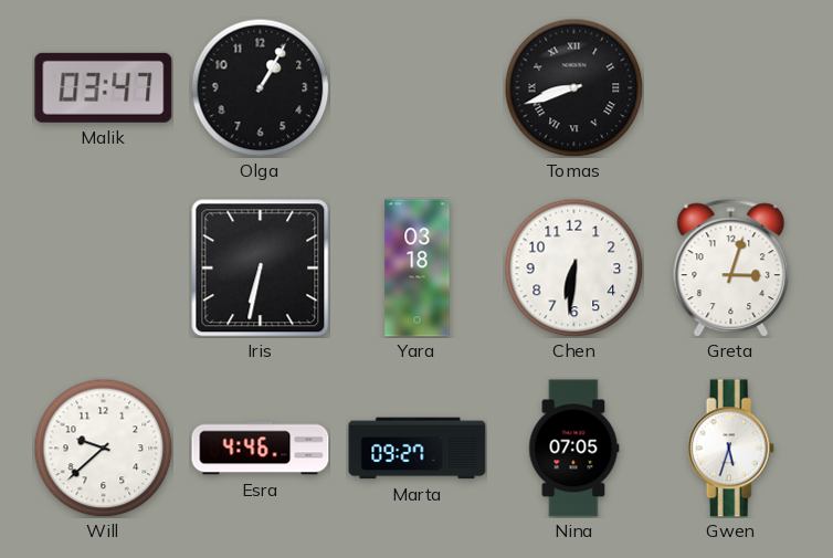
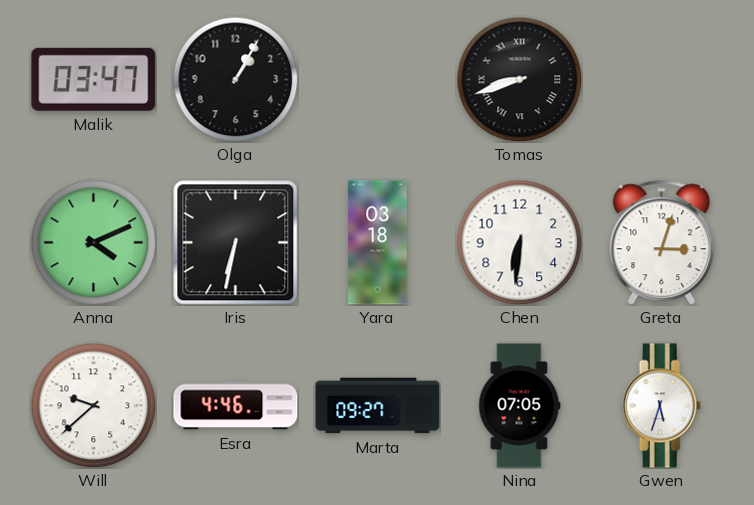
Anna: none -> 4:11
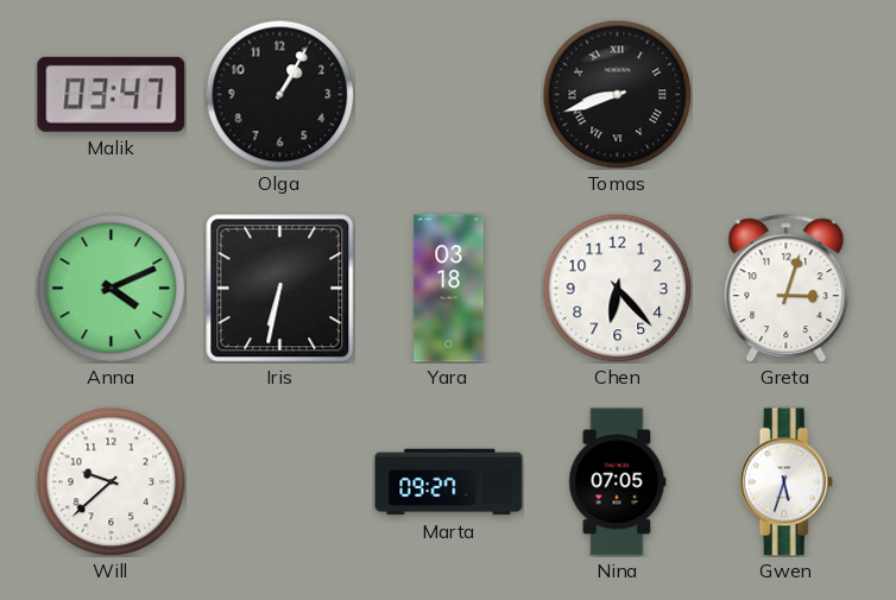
Chen: 6:31 -> 6:23
Esra: 4:46 -> none
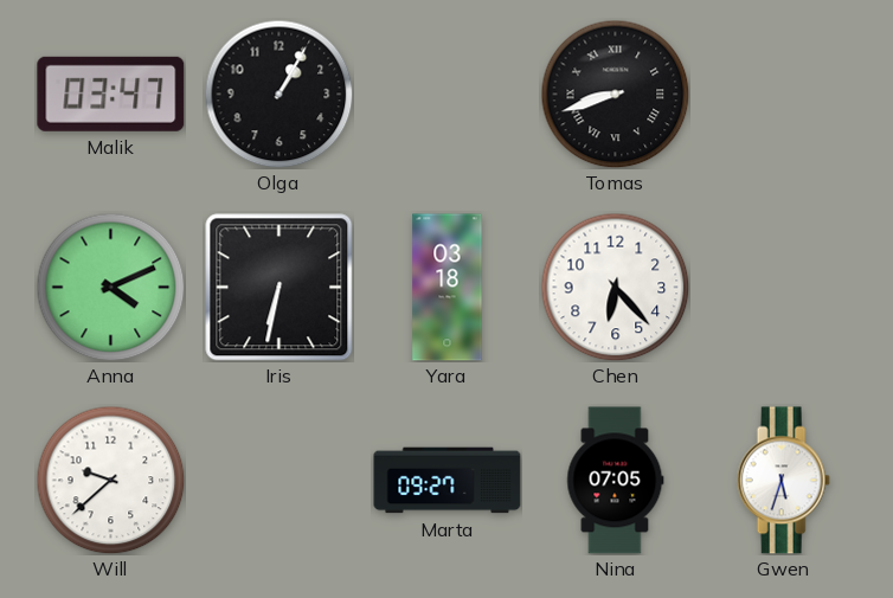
Greta: 3:03 -> none
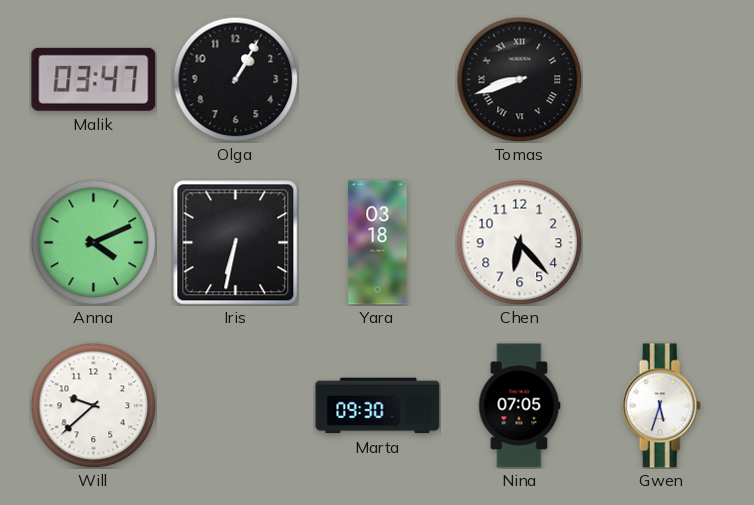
Marta: 09:27 -> 09:30
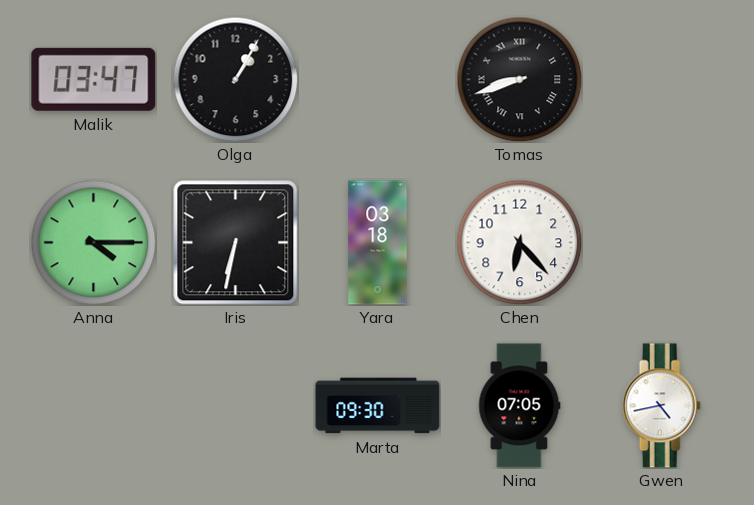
Anna: 4:11 -> 4:15
Will: 9:38 -> none
Gwen: 5:33 -> 4:43
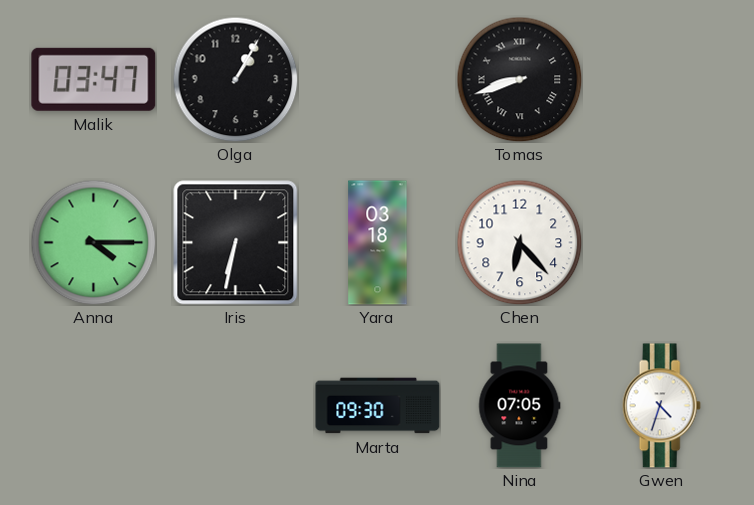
Gwen: 4:43 -> 4:33
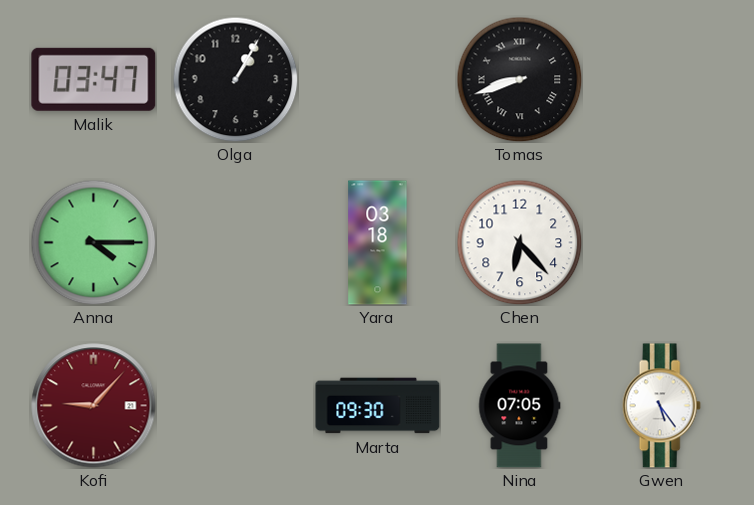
Iris: 6:32 -> none
Kofi: none -> 9:07
Gwen: 4:33 -> 5:24
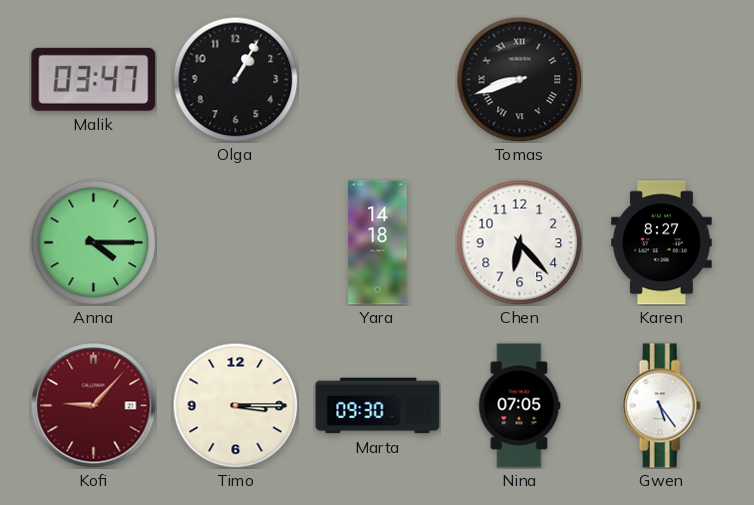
Yara: 03:18 -> 14:18
Karen: none -> 8:27
Timo: none -> 3:15
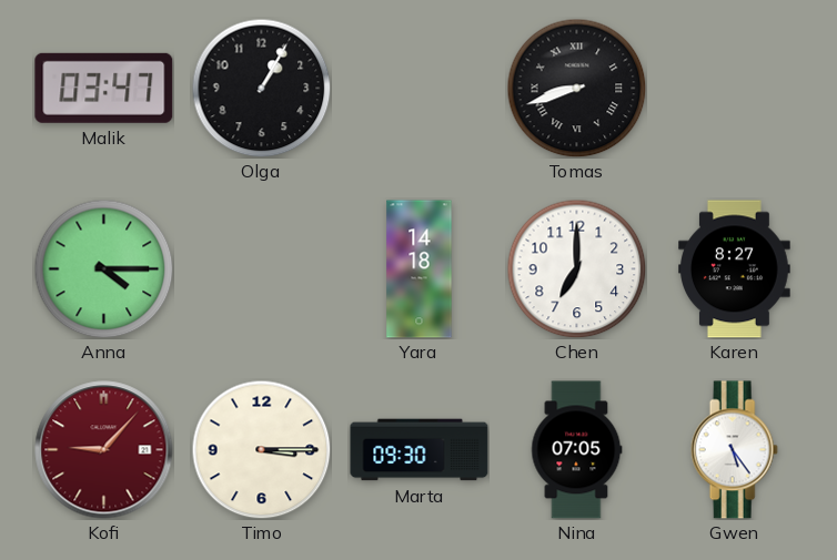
Chen: 6:23 -> 7:00
